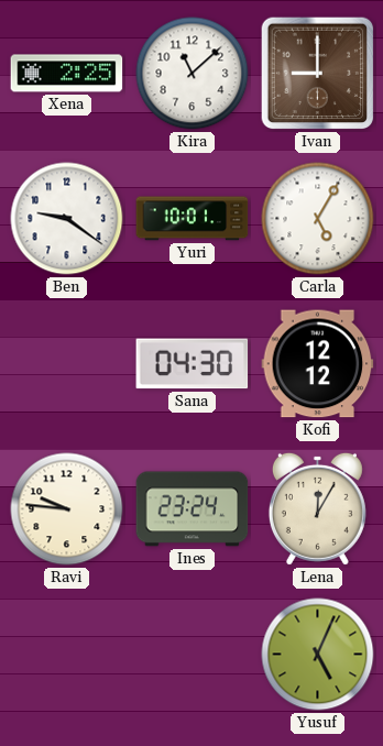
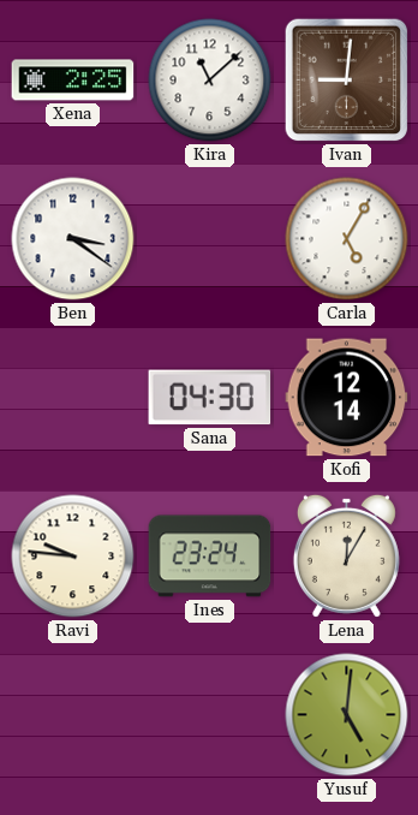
Ivan: 9:00 -> 9:01
Ben: 9:21 -> 3:21
Yuri: 10:01 -> none
Kofi: 12:12 -> 12:14
Yusuf: 5:04 -> 5:01
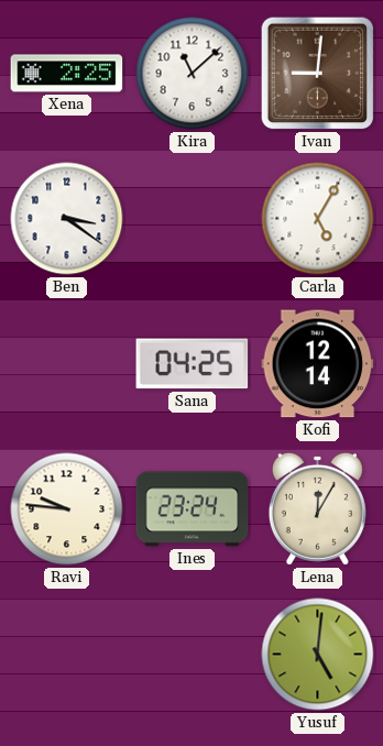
Sana: 04:30 -> 04:25
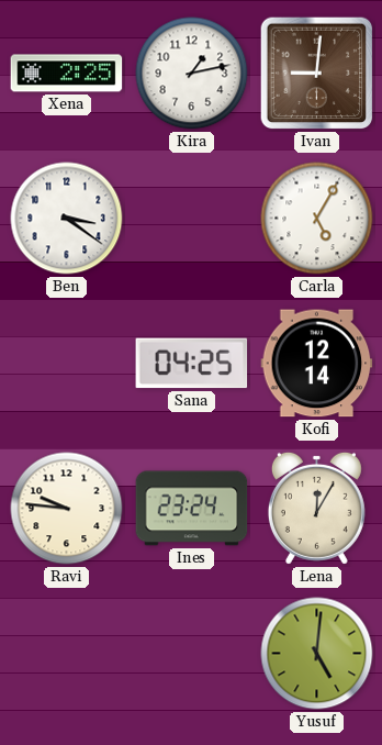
Kira: 11:08 -> 1:13
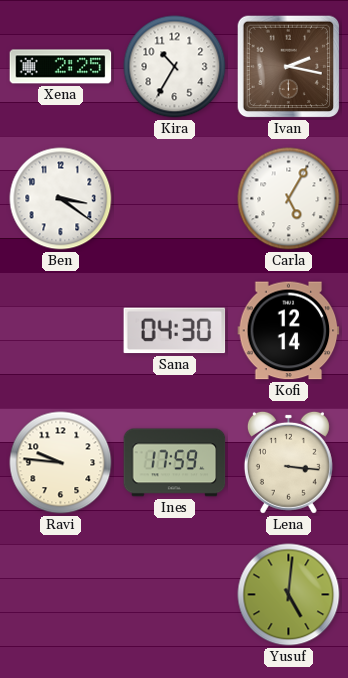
Kira: 1:13 -> 10:35
Ivan: 9:01 -> 2:17
Sana: 04:25 -> 04:30
Ines: 23:24 -> 17:59
Lena: 12:05 -> 3:16
